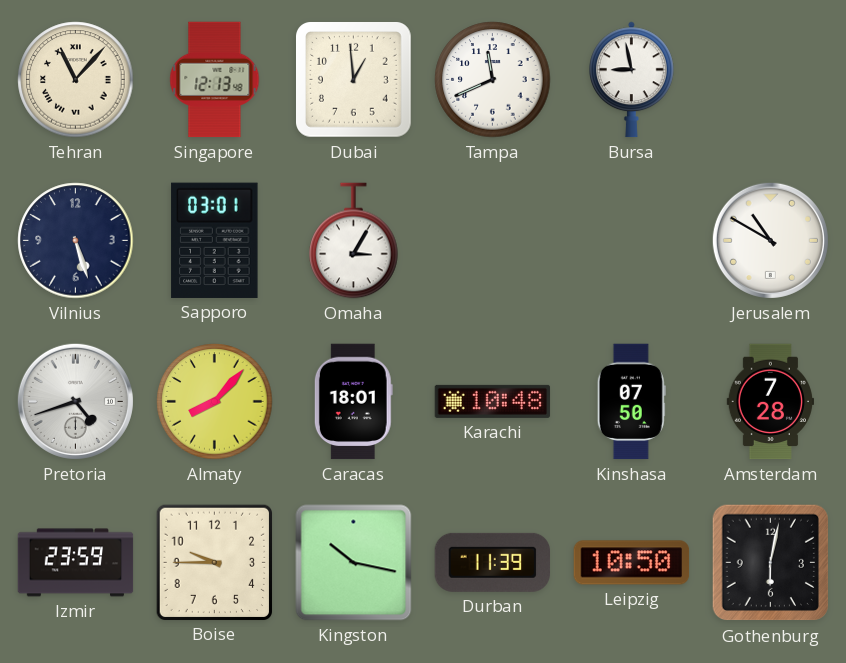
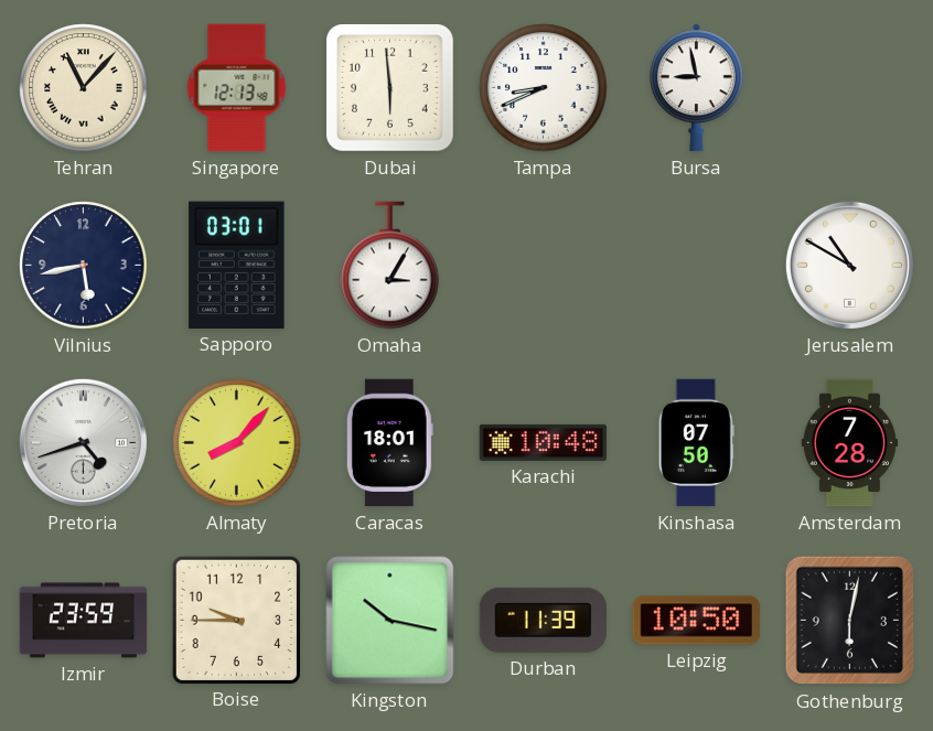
Dubai: 12:59 -> 5:59
Tampa: 11:41 -> 8:41
Vilnius: 5:27 -> 5:43
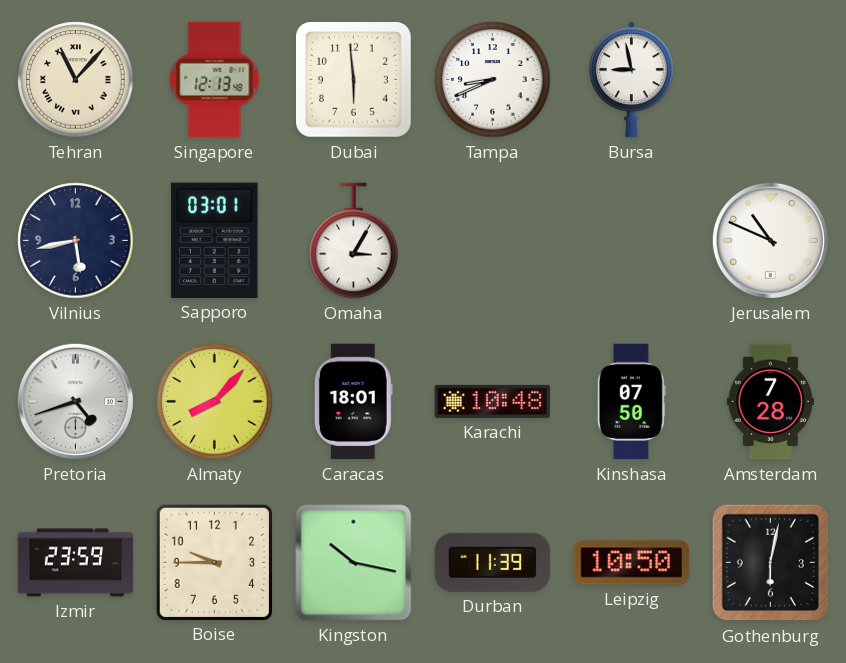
Jerusalem: 10:50 -> 10:49
